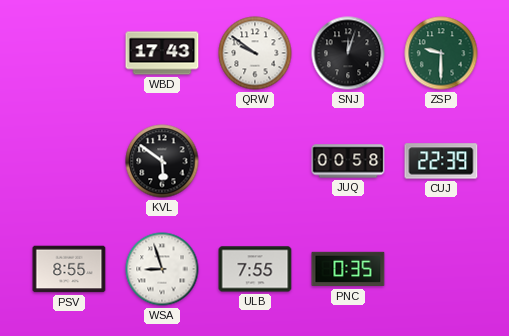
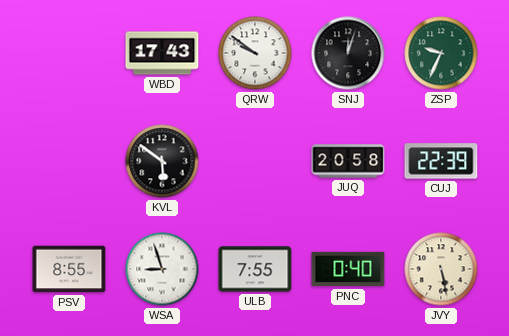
ZSP: 9:30 -> 9:34
JUQ: 00:58 -> 20:58
PNC: 0:35 -> 0:40
JVY: none -> 5:28
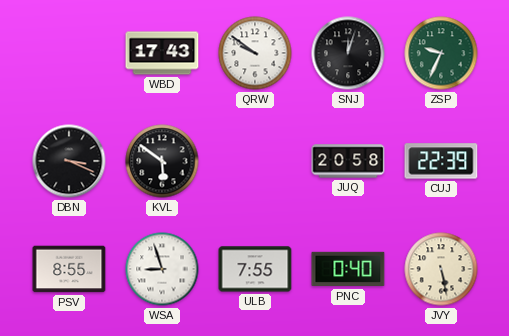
DBN: none -> 3:19
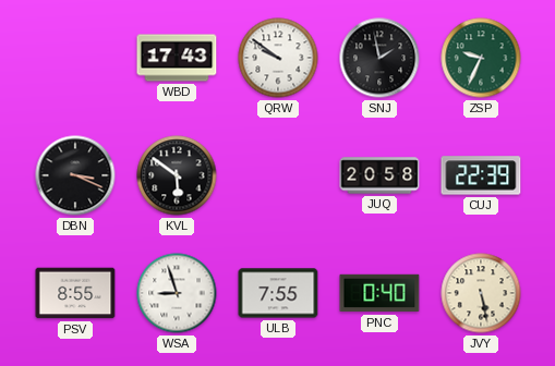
SNJ: 12:03 -> 1:58
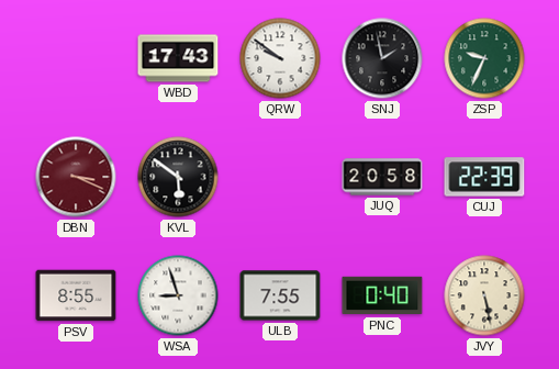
DBN dial: black -> burgundy
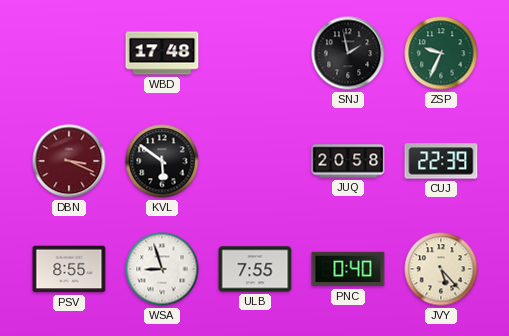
WBD: 17:43 -> 17:48
QRW: 9:51 -> none
JVY: 5:28 -> 5:23
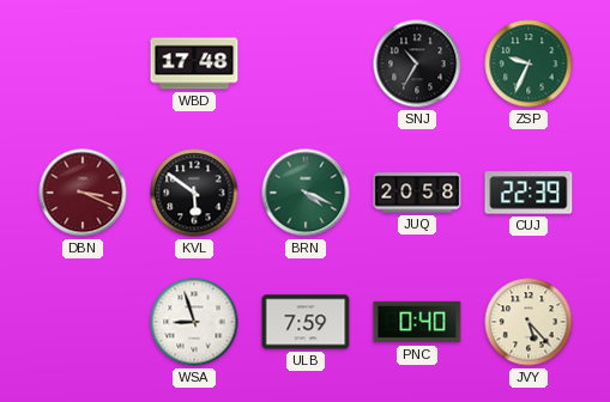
SNJ: 1:58 -> 10:35
BRN: none -> 4:19
PSV: 8:55 -> none
ULB: 7:55 -> 7:59
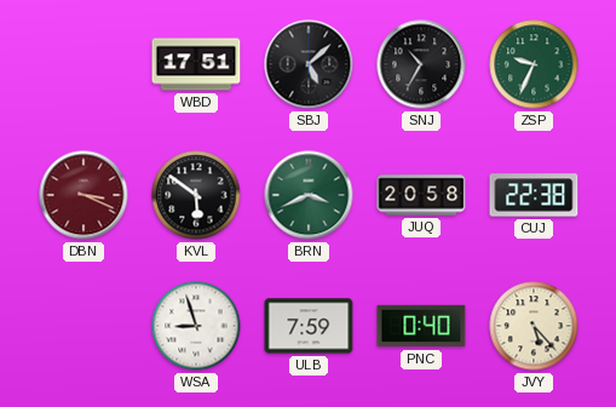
WBD: 17:48 -> 17:51
SBJ: none -> 5:08
BRN: 4:19 -> 3:41
CUJ: 22:39 -> 22:38
